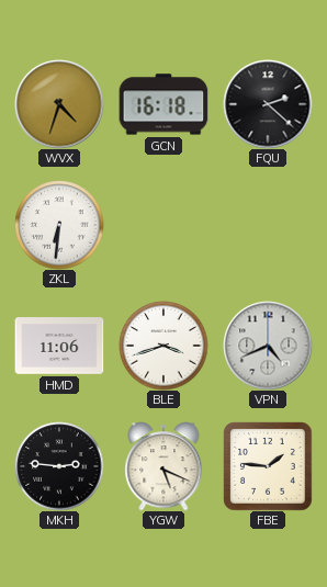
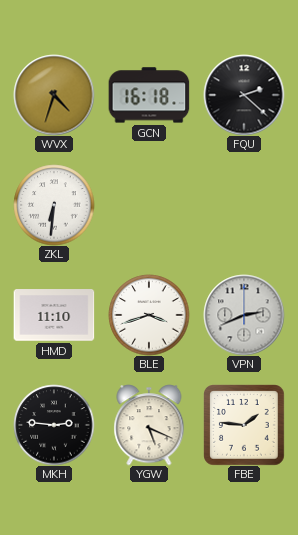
HMD: 11:06 -> 11:10
VPN: 4:41 -> 2:41
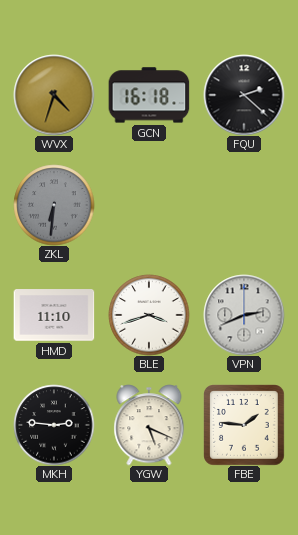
ZKL dial: white -> grey
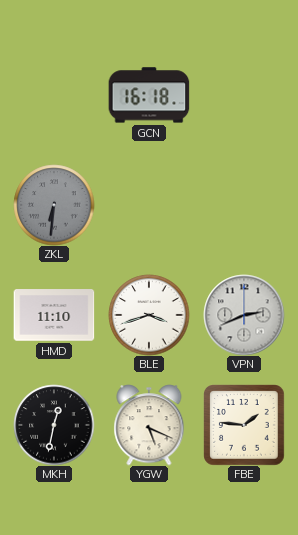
WVX: 4:33 -> none
FQU: 2:22 -> none
MKH: 2:46 -> 12:32
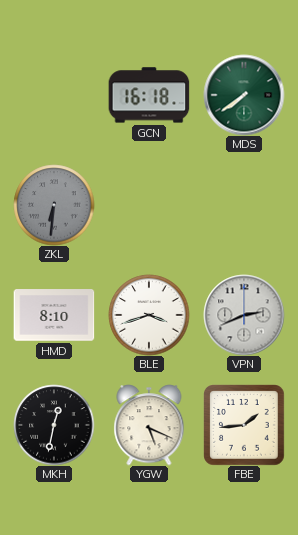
MDS: none -> 7:39
HMD: 11:10 -> 8:10
FBE: 1:46 -> 1:44
